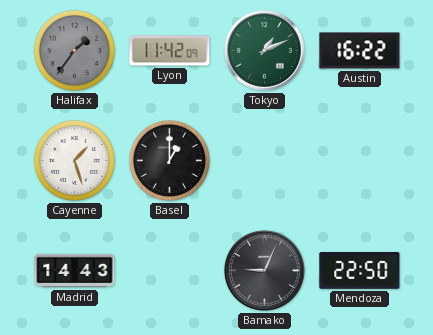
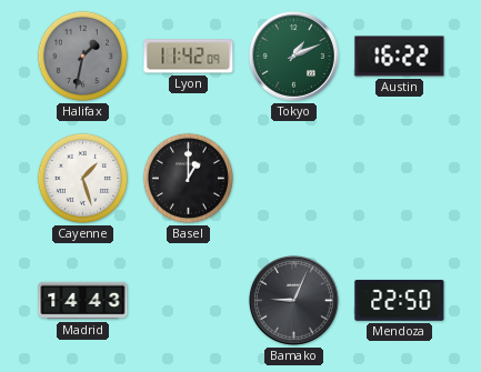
Halifax: 1:36 -> 1:32
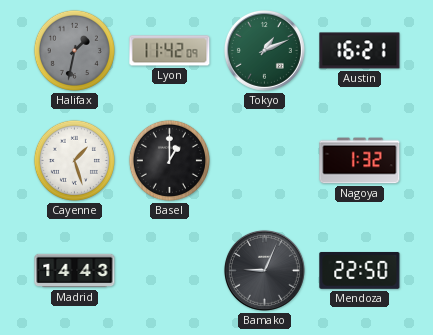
Austin: 16:22 -> 16:21
Nagoya: none -> 1:32
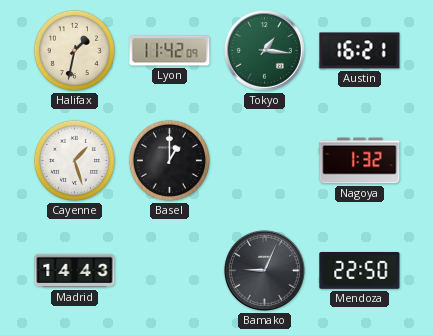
Halifax dial: grey -> cream
Tokyo: 1:11 -> 1:16
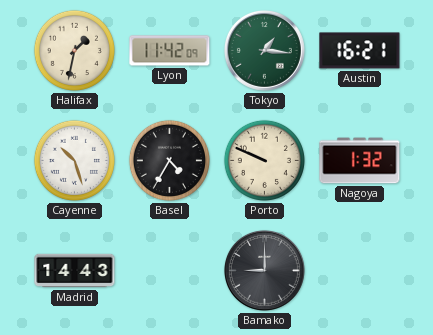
Cayenne: 1:27 -> 10:27
Basel: 1:00 -> 4:35
Porto: none -> 9:49
Bamako: 9:04 -> 9:00
Mendoza: 22:50 -> none
